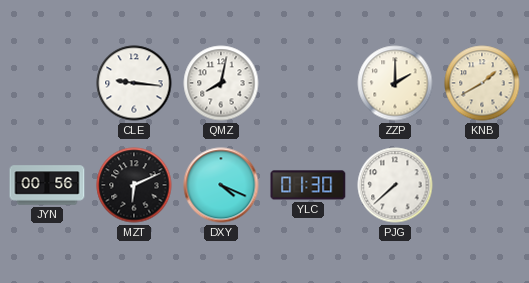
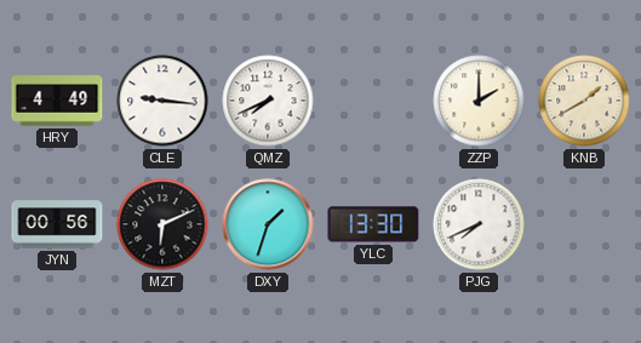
HRY: none -> 4:49
QMZ: 8:02 -> 7:41
DXY: 4:19 -> 1:33
YLC: 01:30 -> 13:30
PJG: 7:38 -> 7:41
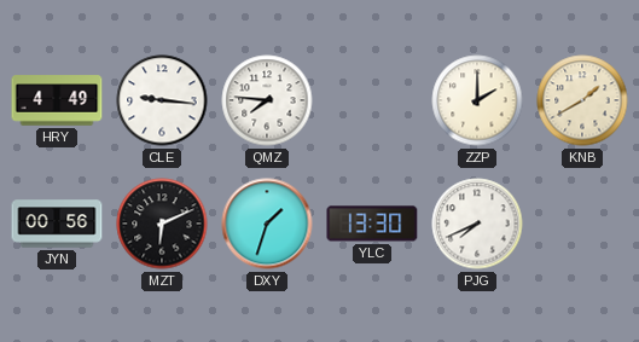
QMZ: 7:41 -> 7:46
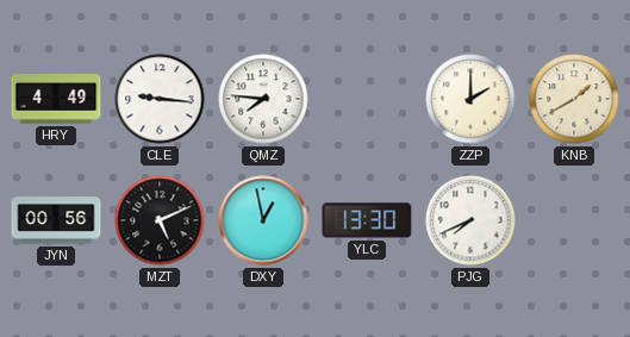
MZT: 6:11 -> 5:11
DXY: 1:33 -> 12:58
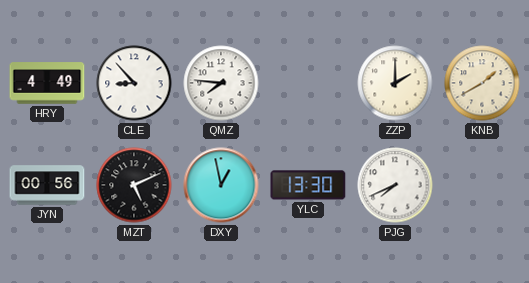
CLE: 9:16 -> 8:53
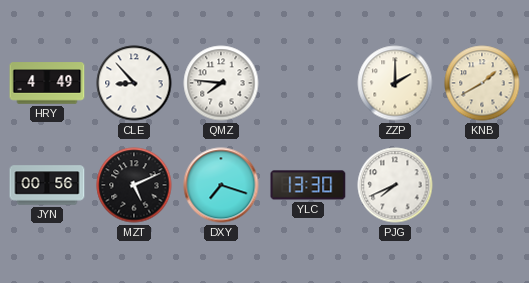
DXY: 12:58 -> 7:18
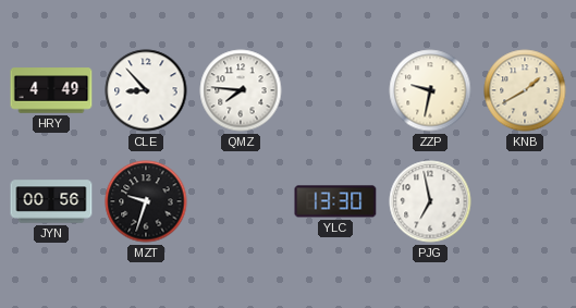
ZZP: 2:00 -> 9:32
MZT: 5:11 -> 9:33
DXY: 7:18 -> none
PJG: 7:41 -> 6:58
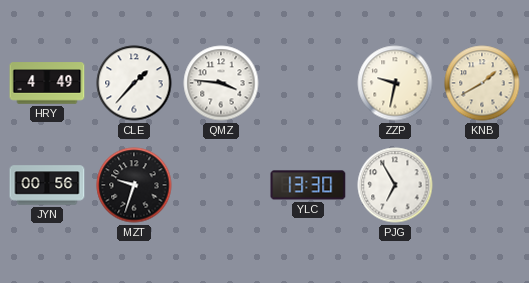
CLE: 8:53 -> 1:37
QMZ: 7:46 -> 3:46
PJG: 6:58 -> 6:55
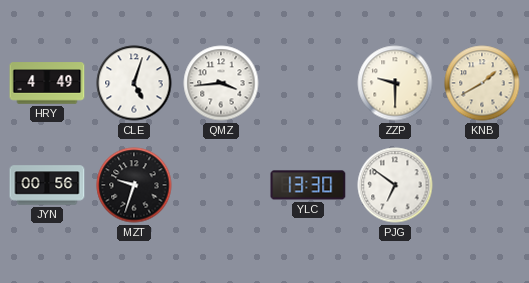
CLE: 1:37 -> 5:03
QMZ: 3:46 -> 3:44
ZZP: 9:32 -> 9:30
PJG: 6:55 -> 6:51
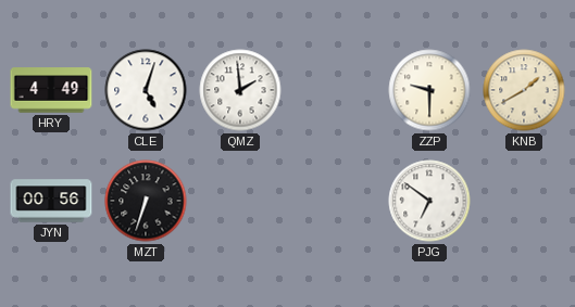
QMZ: 3:44 -> 1:59
MZT: 9:33 -> 6:33
YLC: 13:30 -> none
